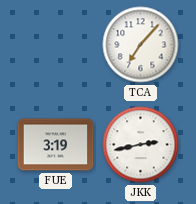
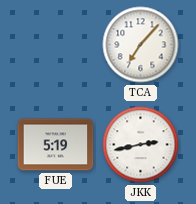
FUE: 3:19 -> 5:19
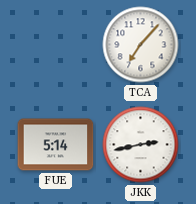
FUE: 5:19 -> 5:14
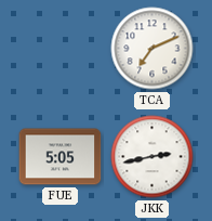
TCA: 7:07 -> 7:11
FUE: 5:14 -> 5:05
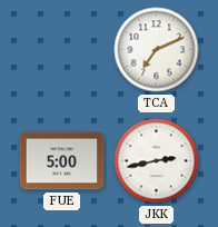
FUE: 5:05 -> 5:00
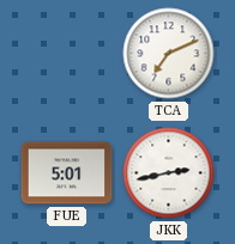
FUE: 5:00 -> 5:01
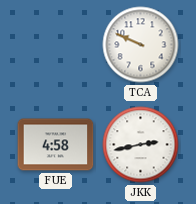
TCA: 7:11 -> 9:49
FUE: 5:01 -> 4:58
